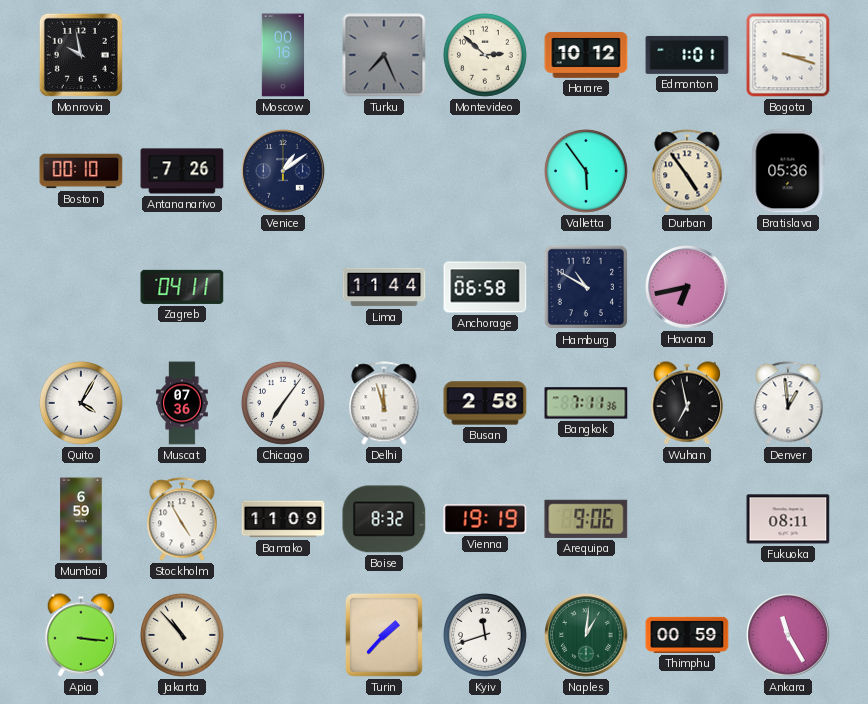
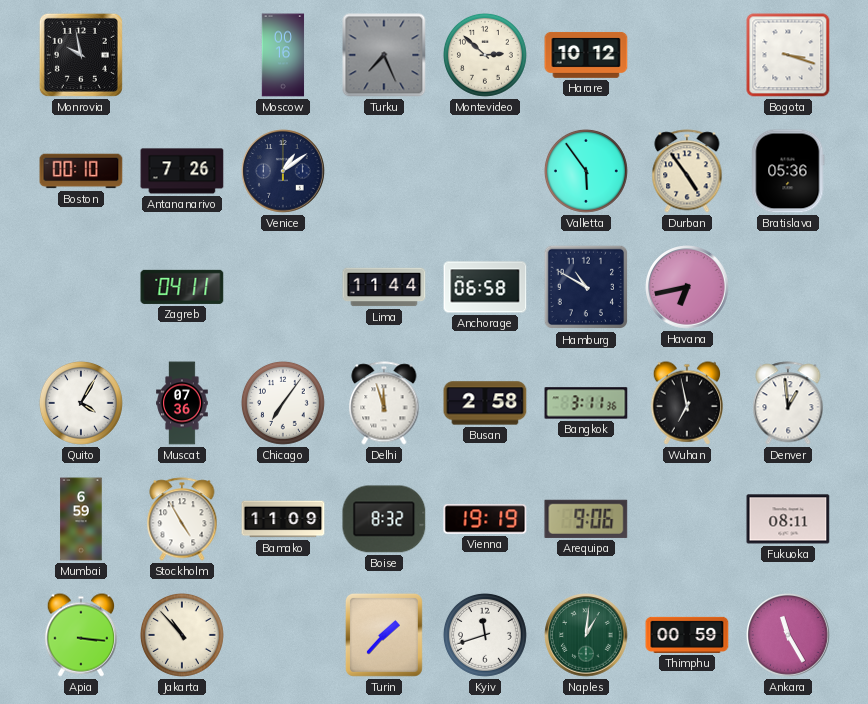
Edmonton: 1:01 -> none
Bangkok: 7:11 -> 3:11
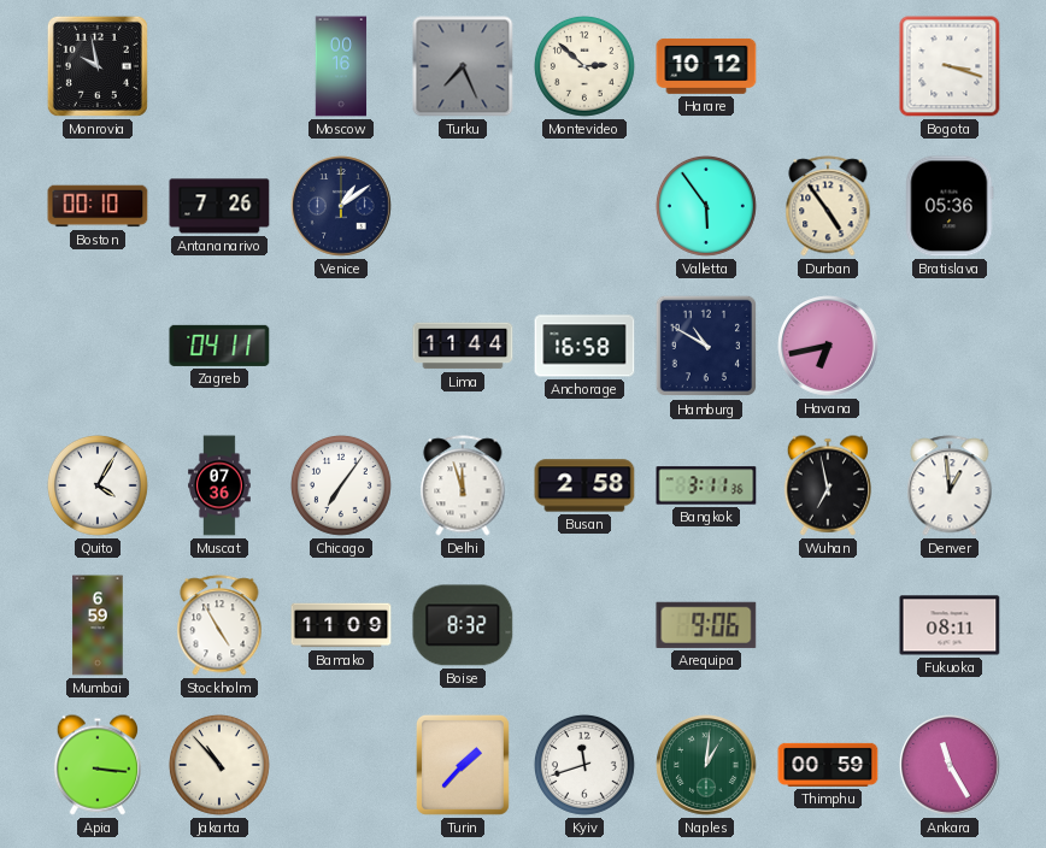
Anchorage: 06:58 -> 16:58
Vienna: 19:19 -> none
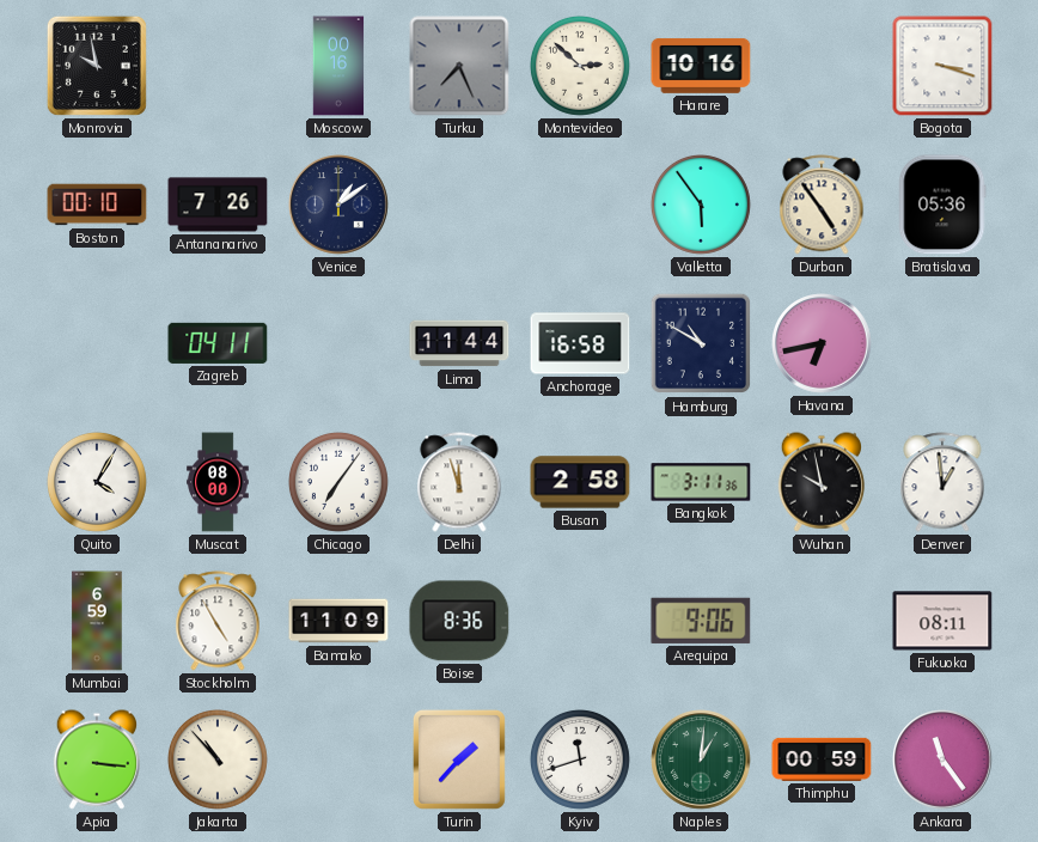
Harare: 10:12 -> 10:16
Muscat: 07:36 -> 08:00
Wuhan: 6:58 -> 9:58
Boise: 8:32 -> 8:36
Ankara: 11:25 -> 11:24
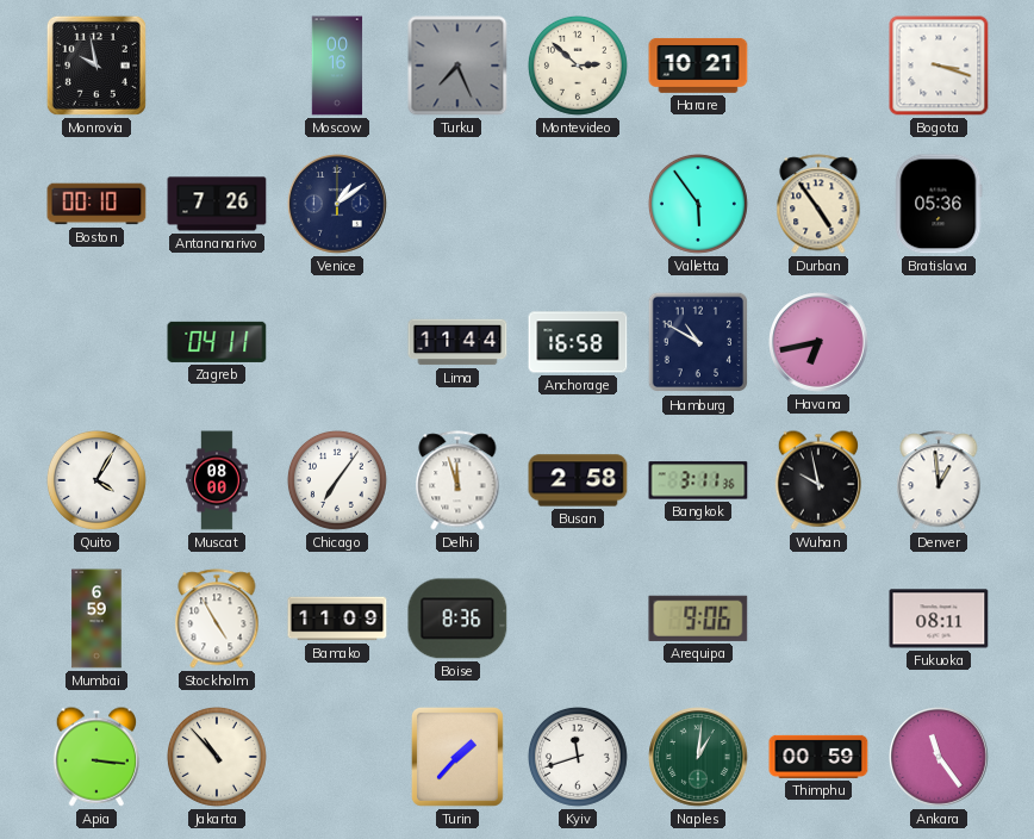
Harare: 10:16 -> 10:21
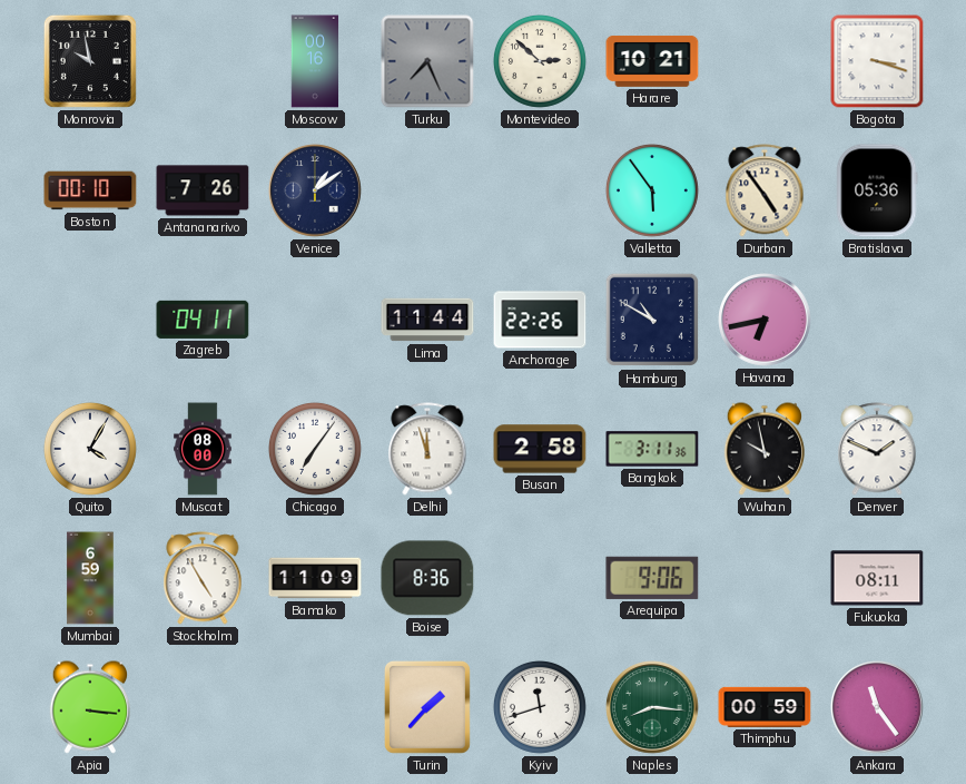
Anchorage: 16:58 -> 22:26
Denver: 12:59 -> 1:49
Jakarta: 10:53 -> none
Naples: 1:01 -> 8:16
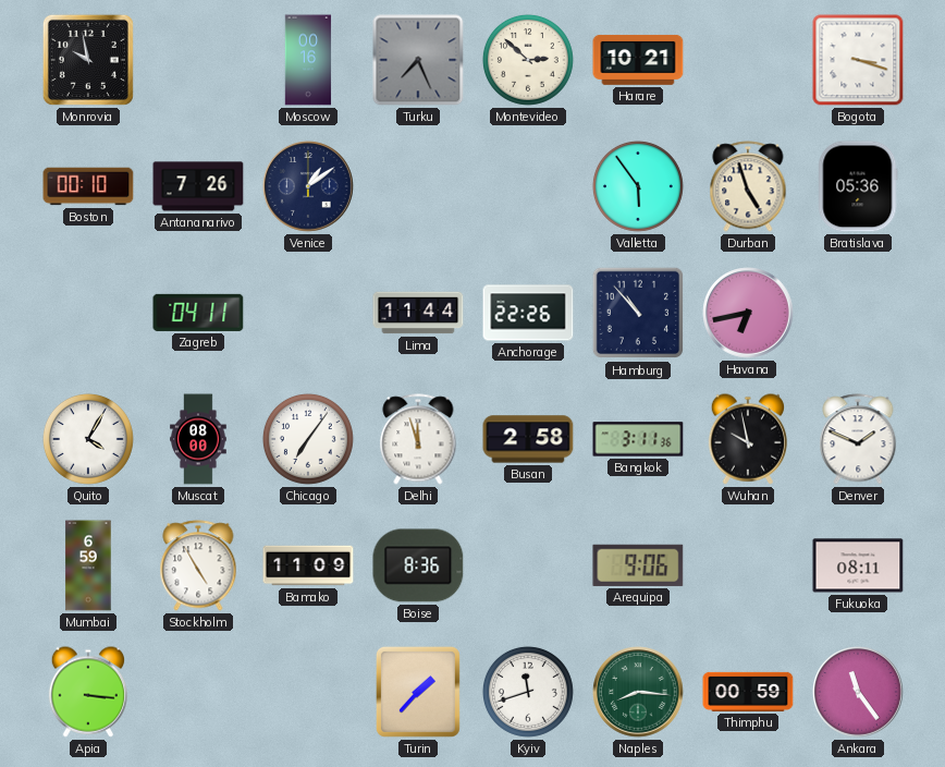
Durban: 4:54 -> 4:57
Hamburg: 10:50 -> 10:53
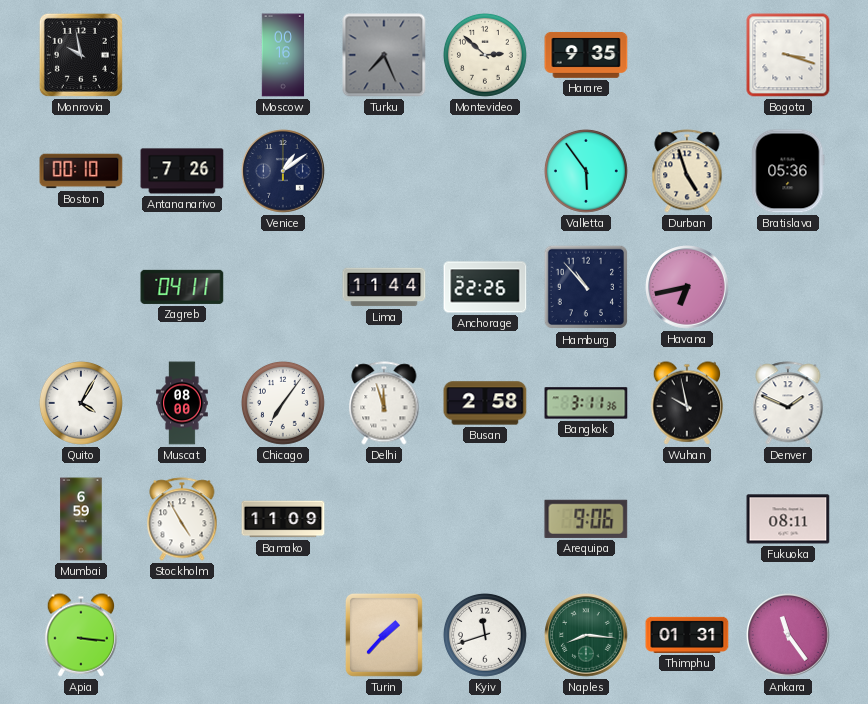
Harare: 10:21 -> 9:35
Boise: 8:36 -> none
Thimphu: 00:59 -> 01:31
